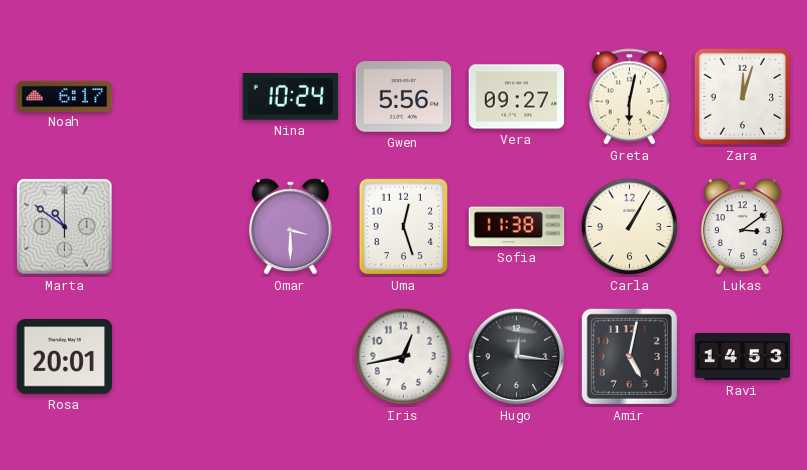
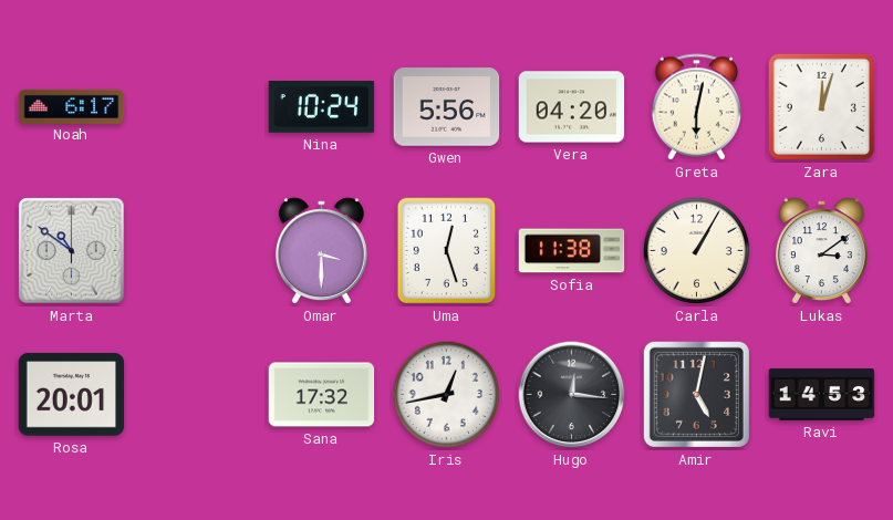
Vera: 09:27 -> 04:20
Sana: none -> 17:32
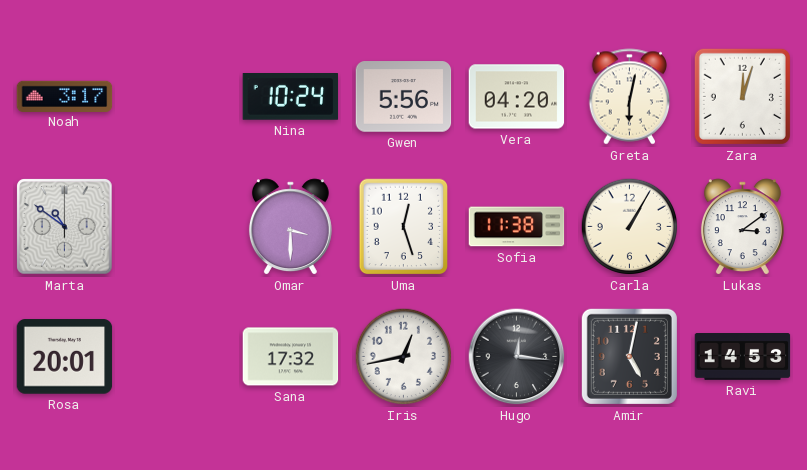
Noah: 6:17 -> 3:17
